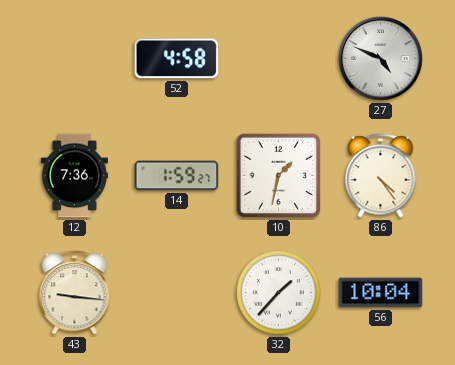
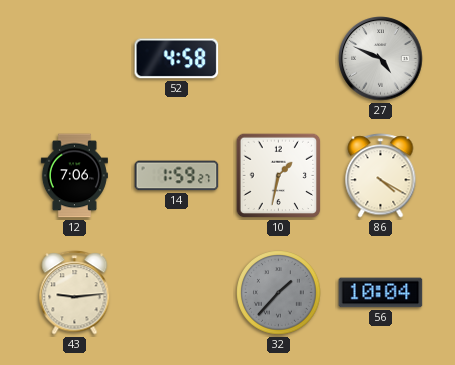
12: 7:36 -> 7:06
86: 4:24 -> 4:20
43: 9:16 -> 9:14
32 dial: white -> grey
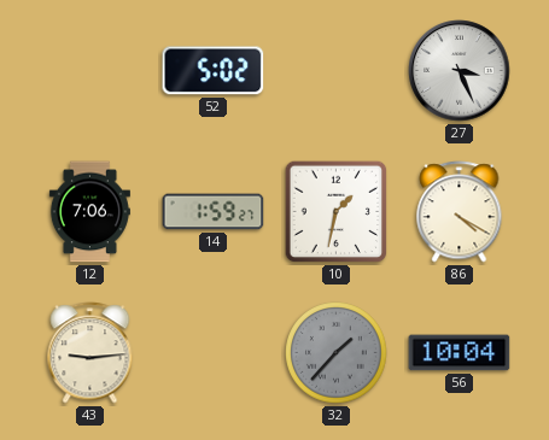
52: 4:58 -> 5:02
27: 4:49 -> 3:26
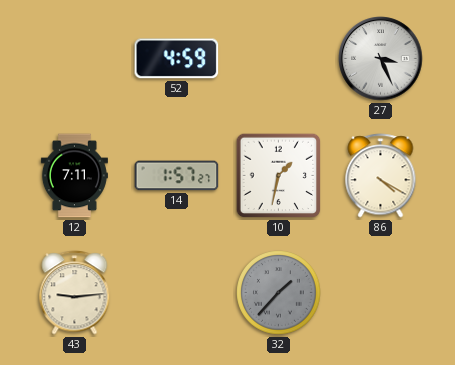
52: 5:02 -> 4:59
12: 7:06 -> 7:11
14: 1:59 -> 1:57
56: 10:04 -> none
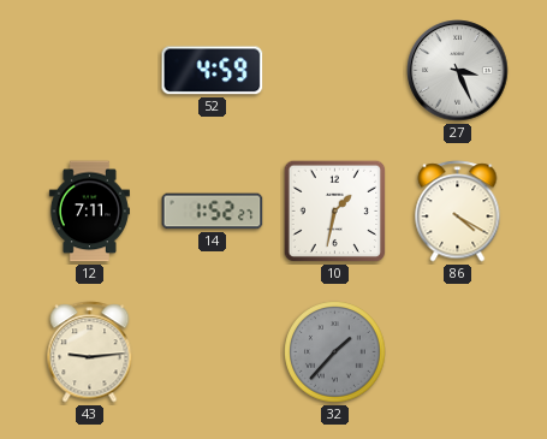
14: 1:57 -> 1:52
